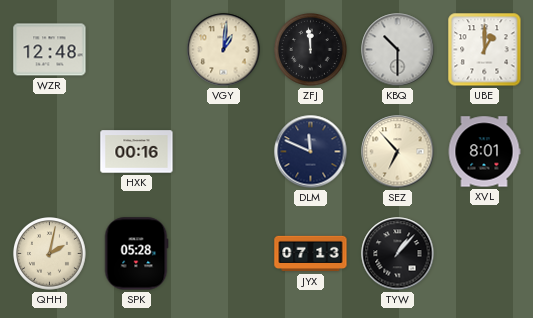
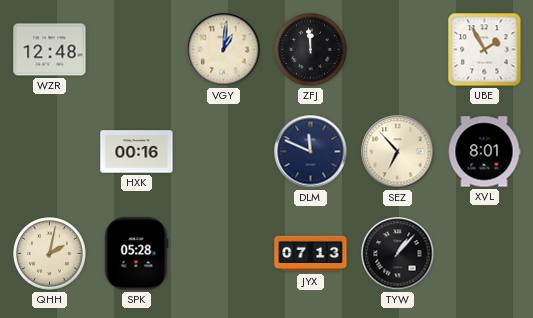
KBQ: 10:30 -> none
UBE: 1:00 -> 1:55
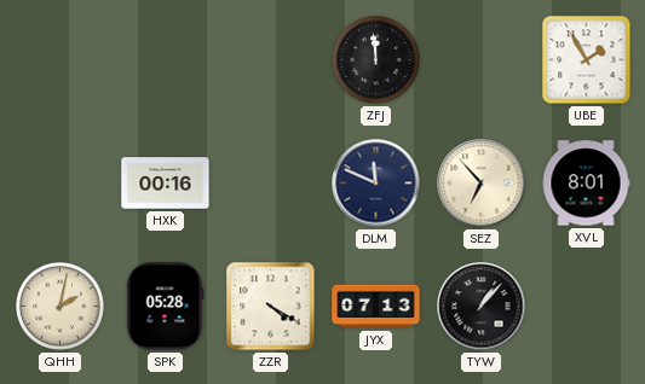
WZR: 12:48 -> none
VGY: 1:01 -> none
ZZR: none -> 4:20
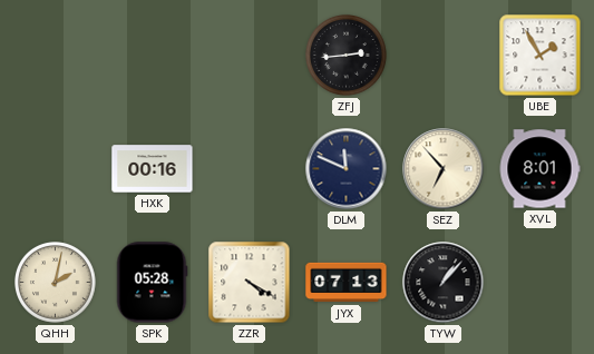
ZFJ: 11:59 -> 2:44
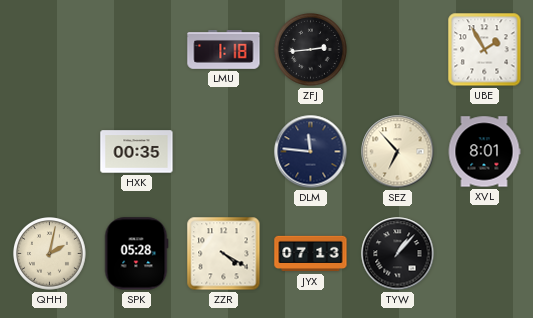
LMU: none -> 1:18
HXK: 00:16 -> 00:35
DLM: 11:49 -> 11:46
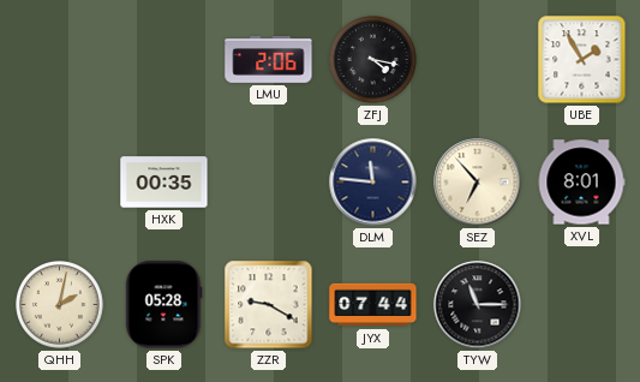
LMU: 1:18 -> 2:06
ZFJ: 2:44 -> 4:17
ZZR: 4:20 -> 9:20
JYX: 07:13 -> 07:44
TYW: 1:07 -> 11:15
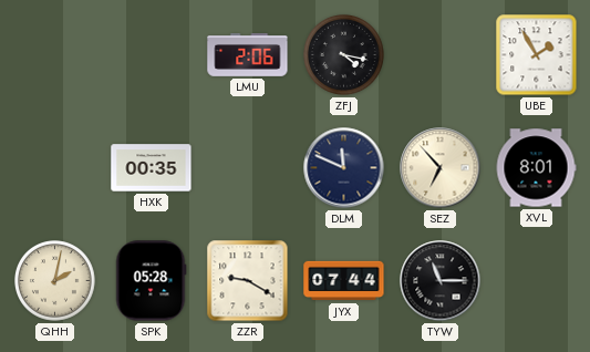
DLM: 11:46 -> 11:49
